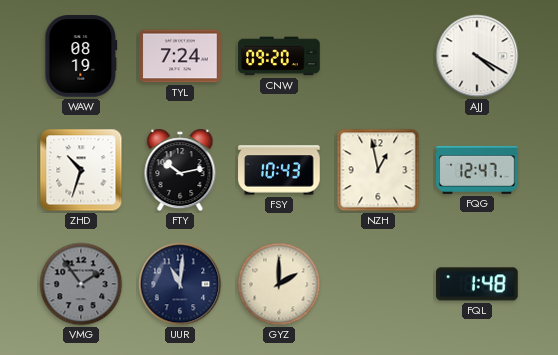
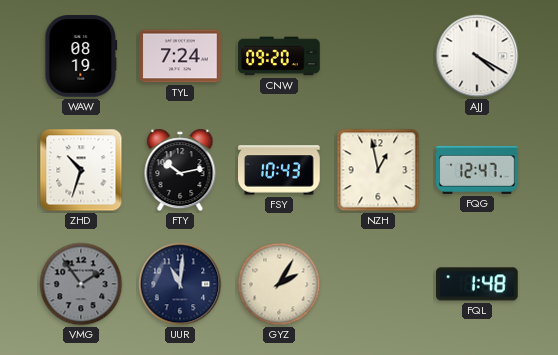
GYZ: 2:00 -> 2:05
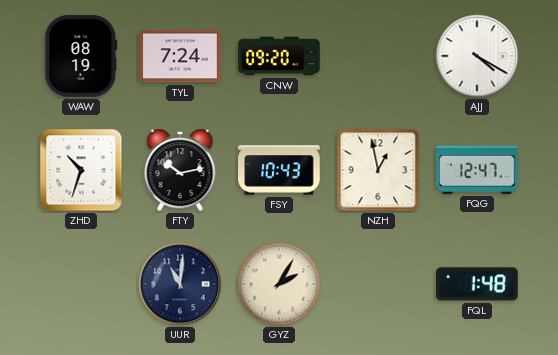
VMG: 1:54 -> none
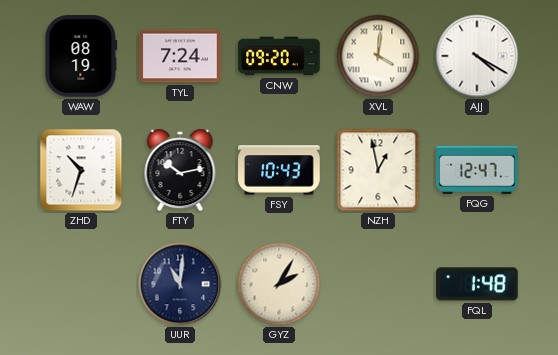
XVL: none -> 4:01
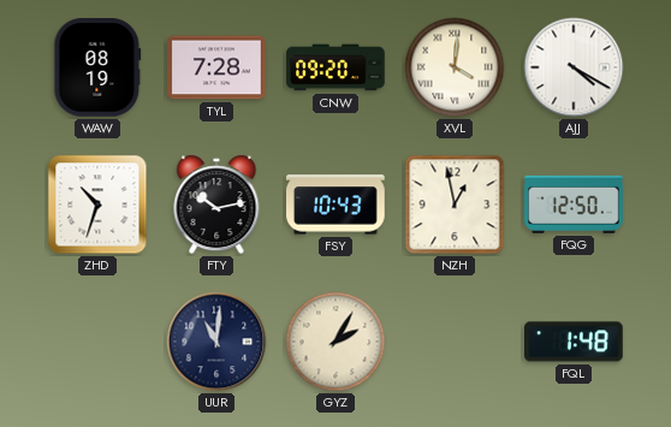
TYL: 7:24 -> 7:28
FQG: 12:47 -> 12:50
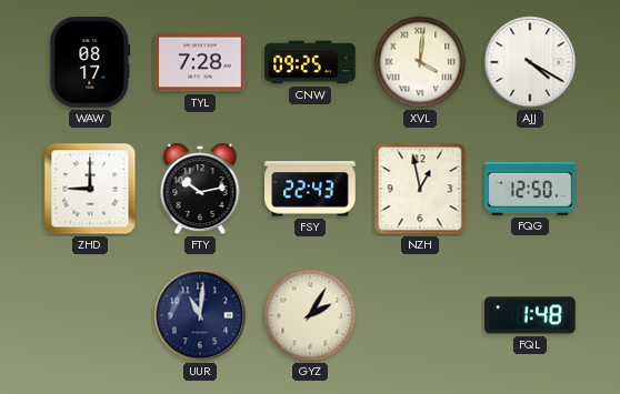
WAW: 08:19 -> 08:17
CNW: 09:20 -> 09:25
ZHD: 10:33 -> 9:00
FSY: 10:43 -> 22:43
